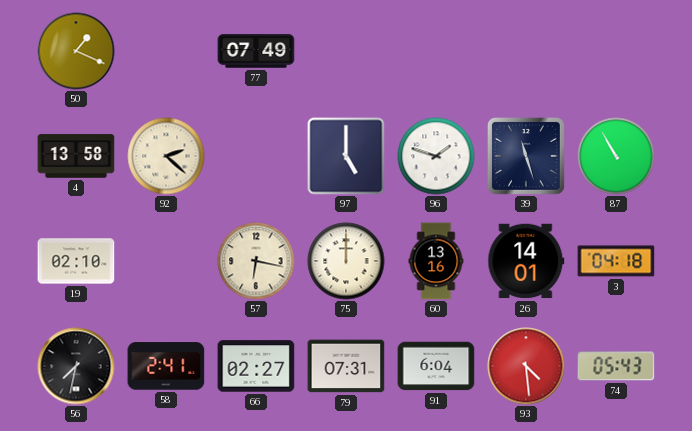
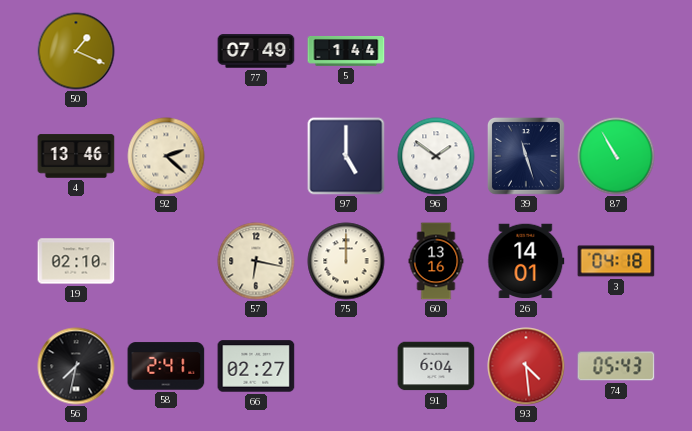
5: none -> 1:44
4: 13:58 -> 13:46
96: 1:48 -> 1:51
79: 07:31 -> none
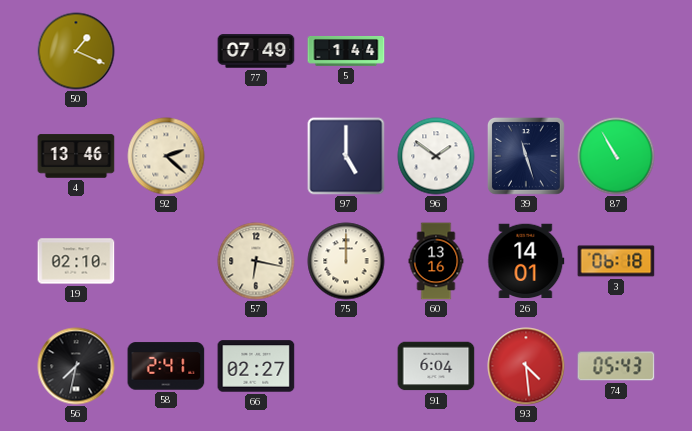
3: 04:18 -> 06:18
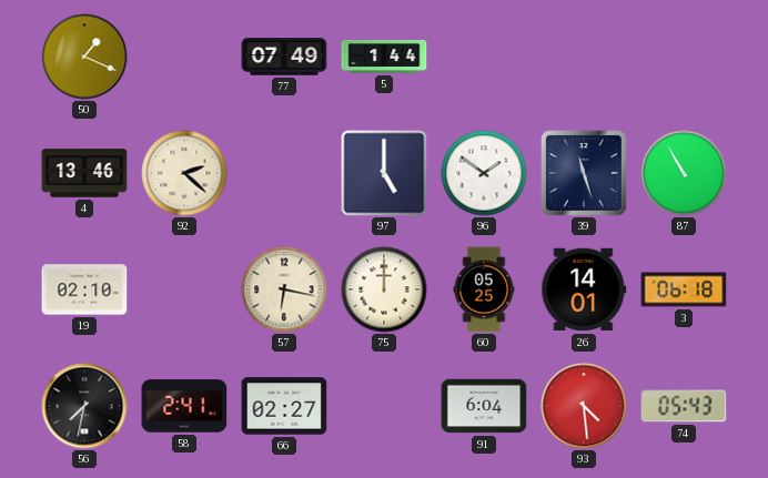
60: 13:16 -> 05:25
